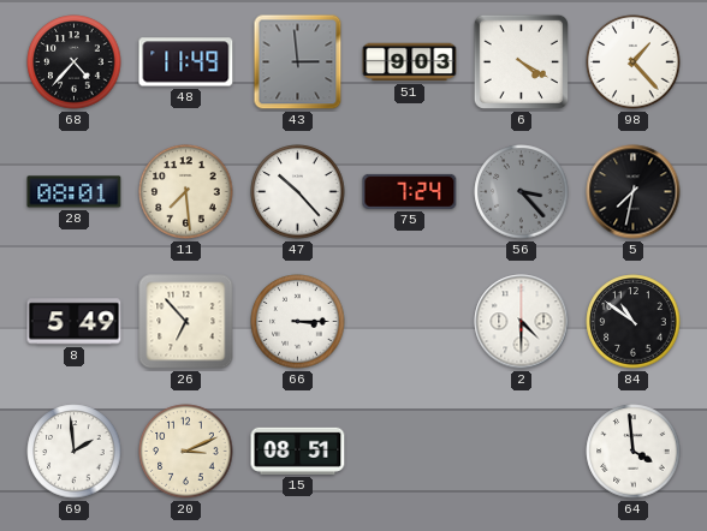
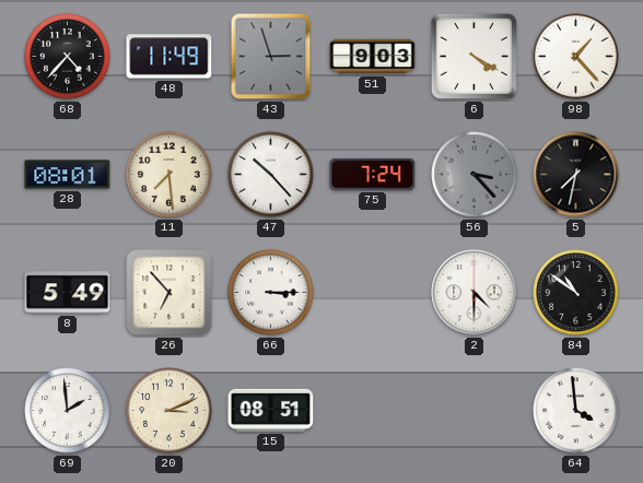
43: 2:59 -> 2:57
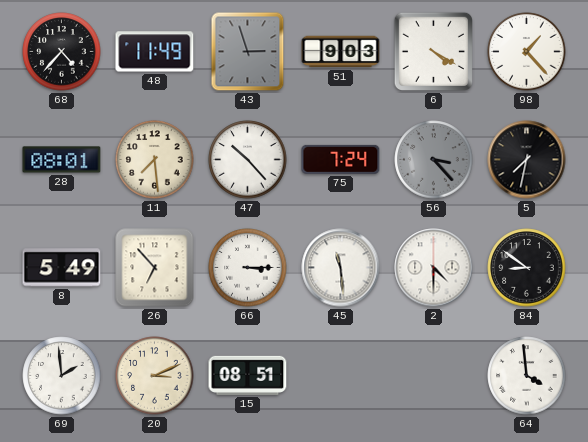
45: none -> 11:29
84: 10:51 -> 8:51
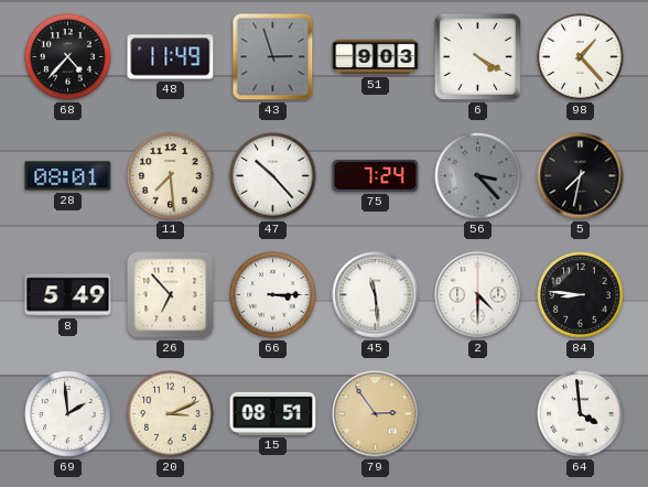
84: 8:51 -> 8:46
79: none -> 2:54
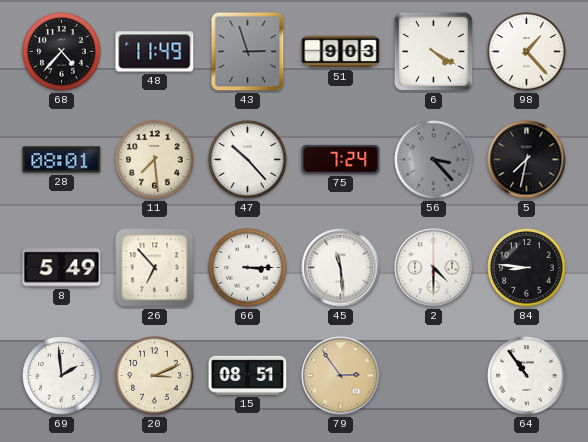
64: 3:59 -> 10:54
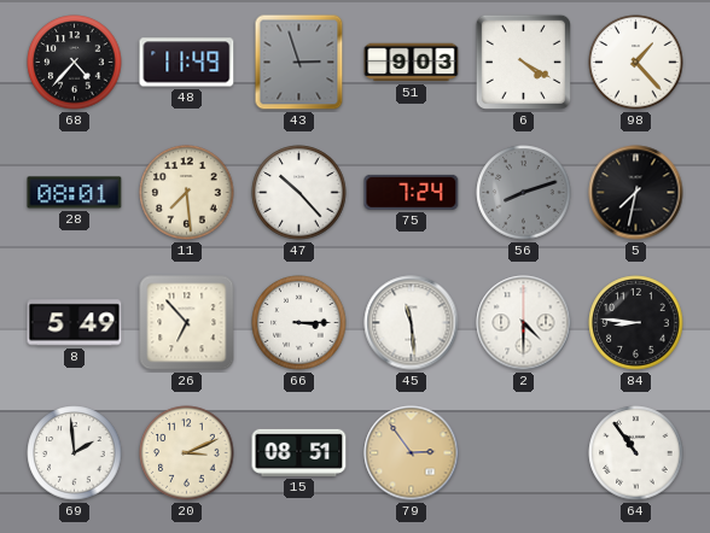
56: 3:23 -> 8:12
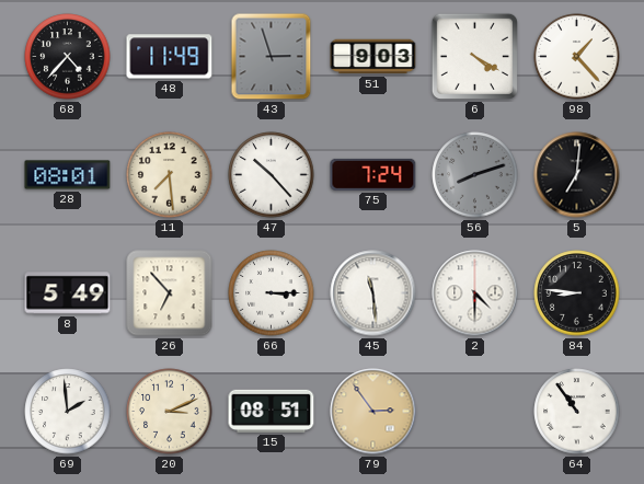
5: 7:32 -> 7:01
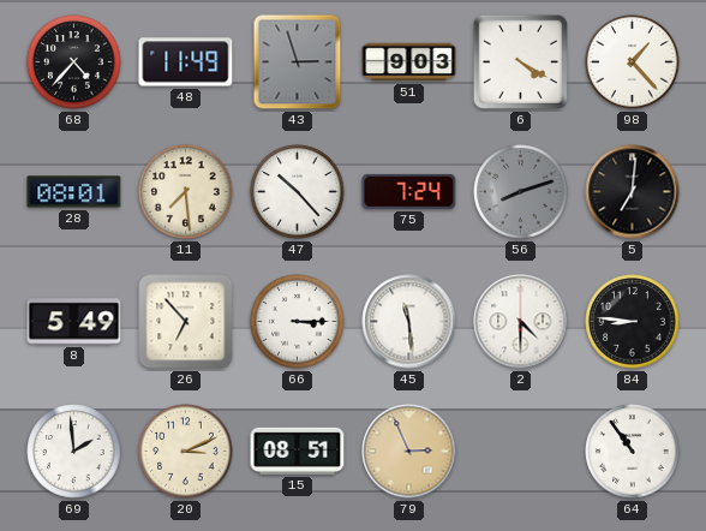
79: 2:54 -> 2:56
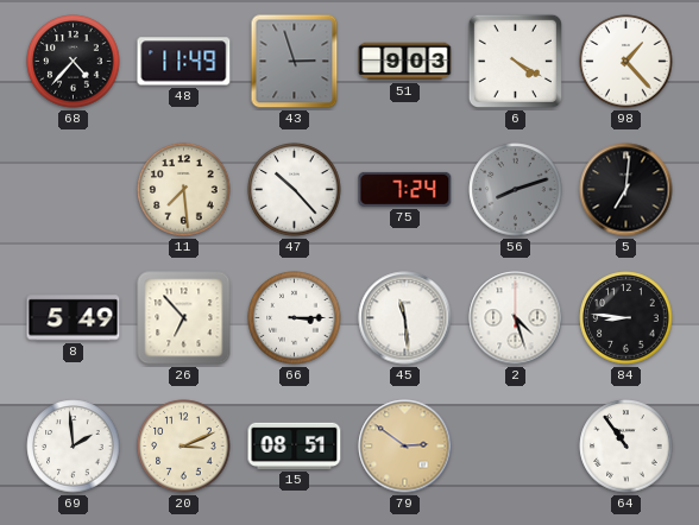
28: 08:01 -> none
2: 4:30 -> 4:27
79: 2:56 -> 2:51
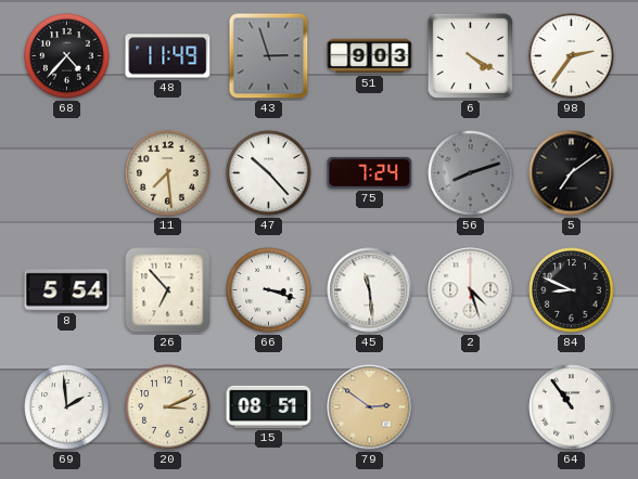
98: 1:23 -> 2:36
5: 7:01 -> 7:09
8: 5:49 -> 5:54
66: 3:15 -> 3:18
84: 8:46 -> 8:49
